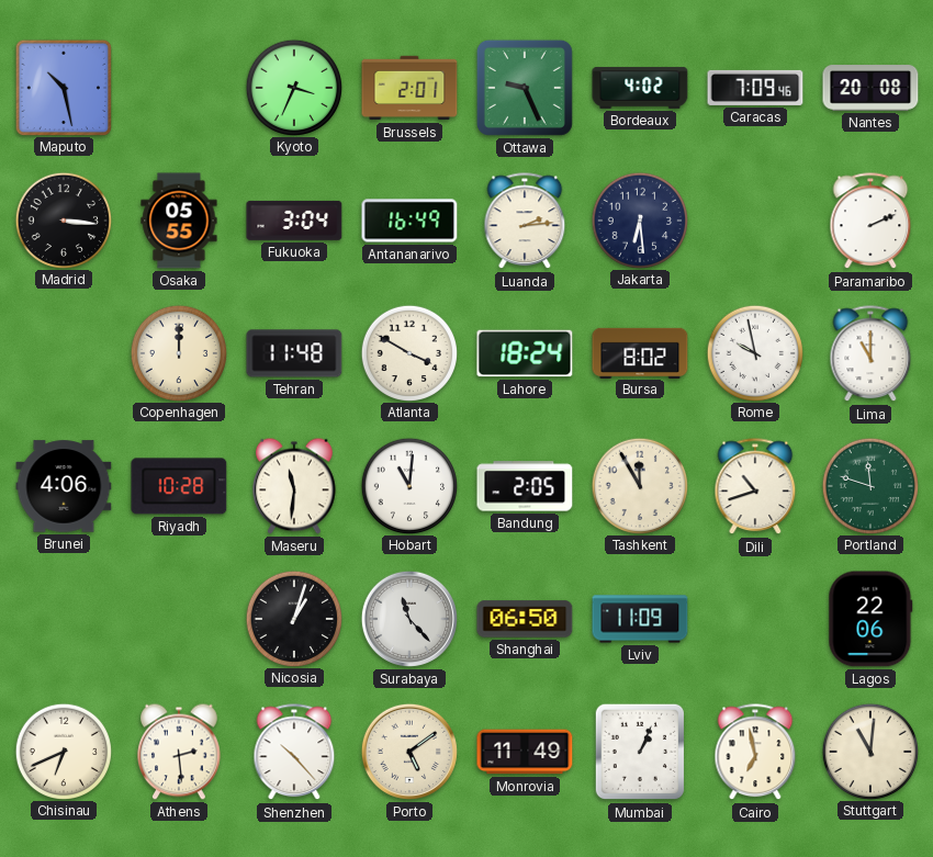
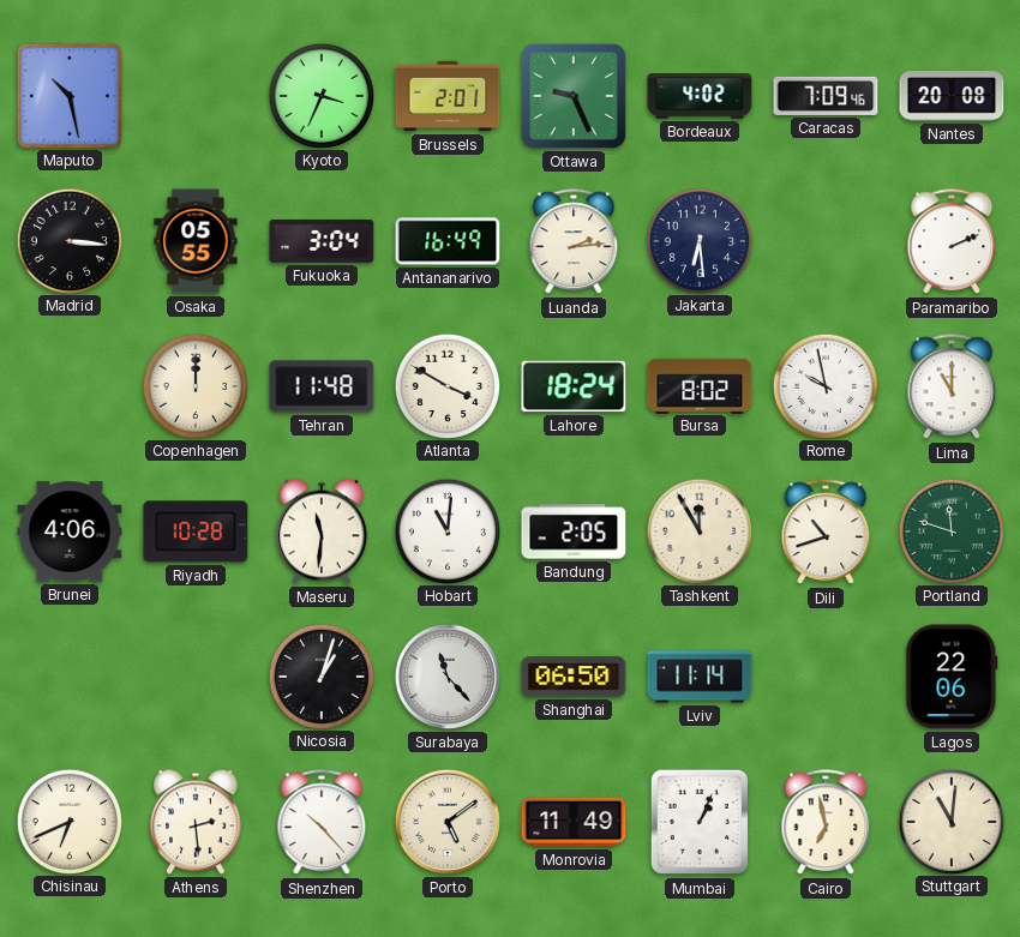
Lviv: 11:09 -> 11:14
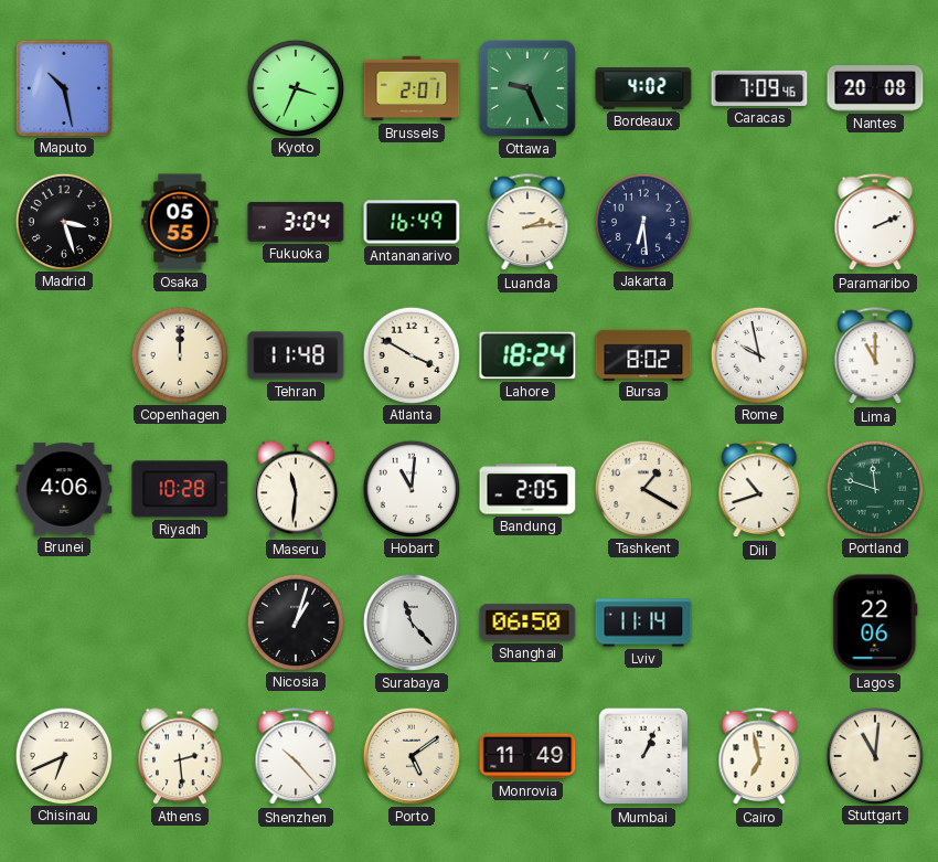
Madrid: 3:16 -> 3:27
Tashkent: 11:55 -> 1:20
